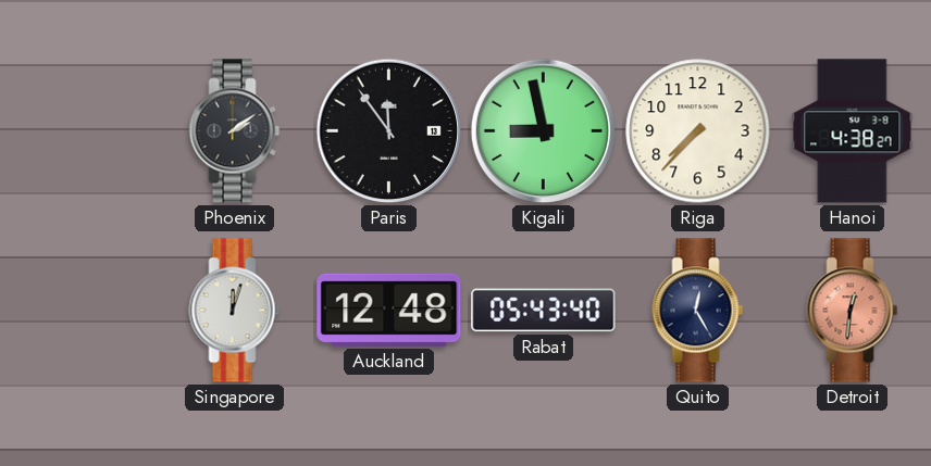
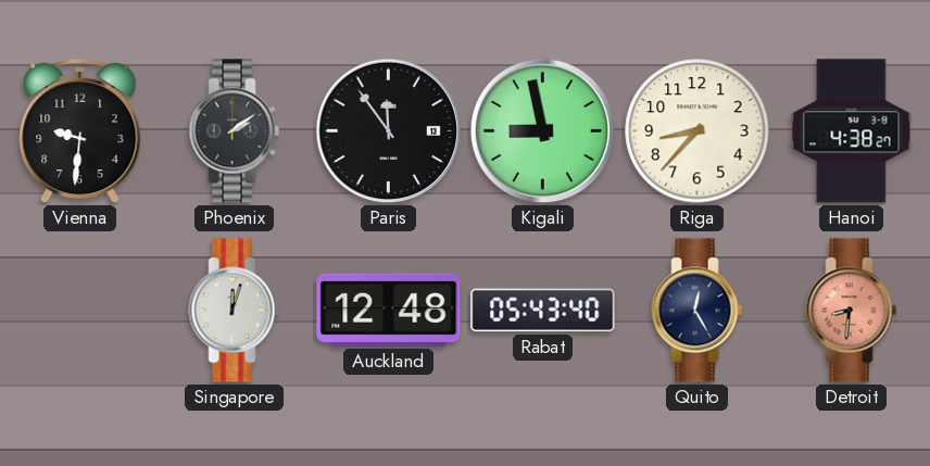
Vienna: none -> 9:31
Riga: 7:37 -> 8:37
Detroit: 12:31 -> 8:31
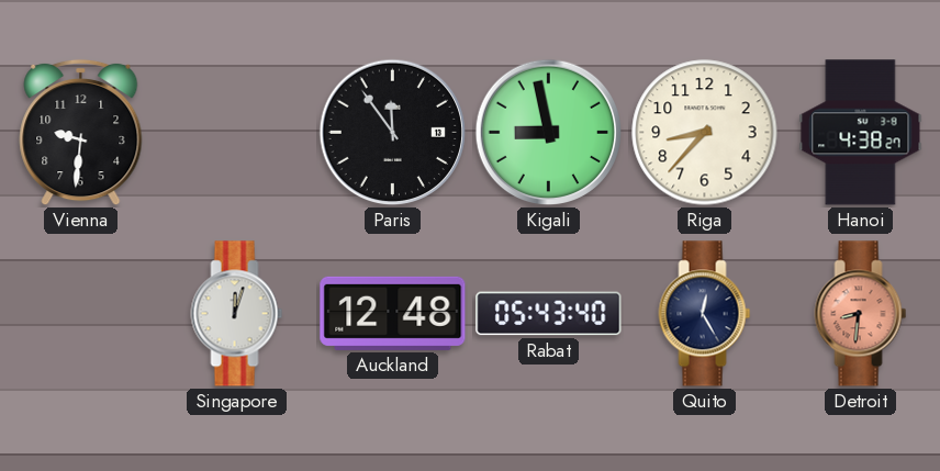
Phoenix: 2:09 -> none
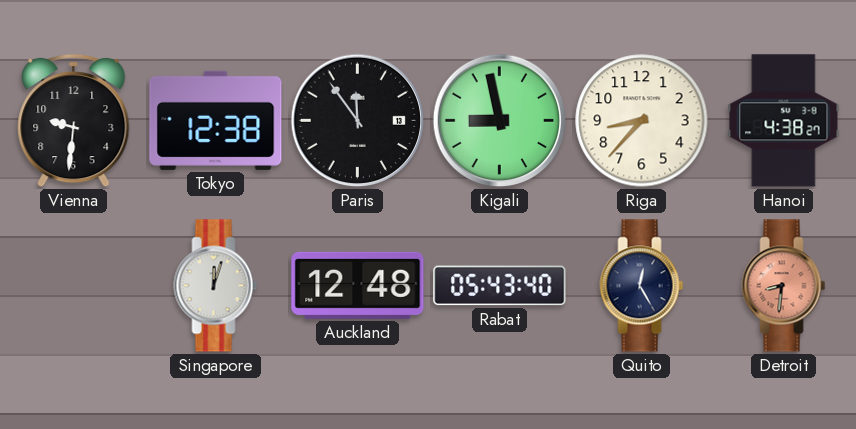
Tokyo: none -> 12:38
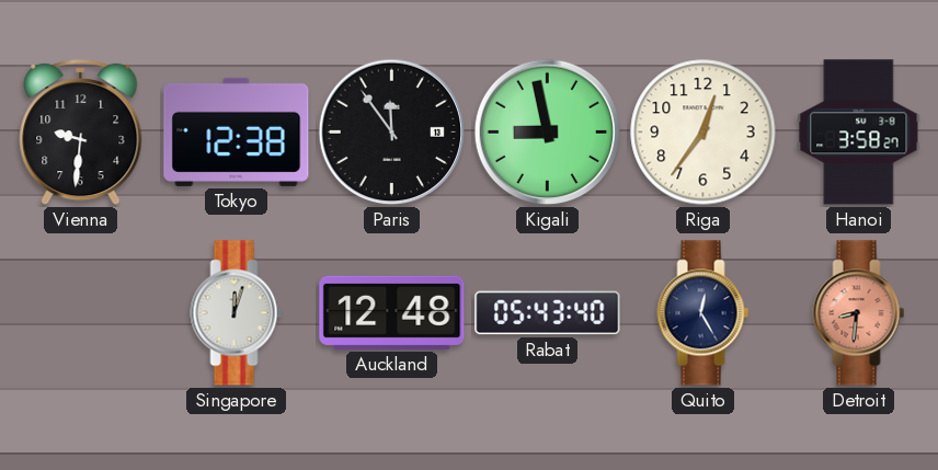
Riga: 8:37 -> 12:36
Hanoi: 4:38 -> 3:58
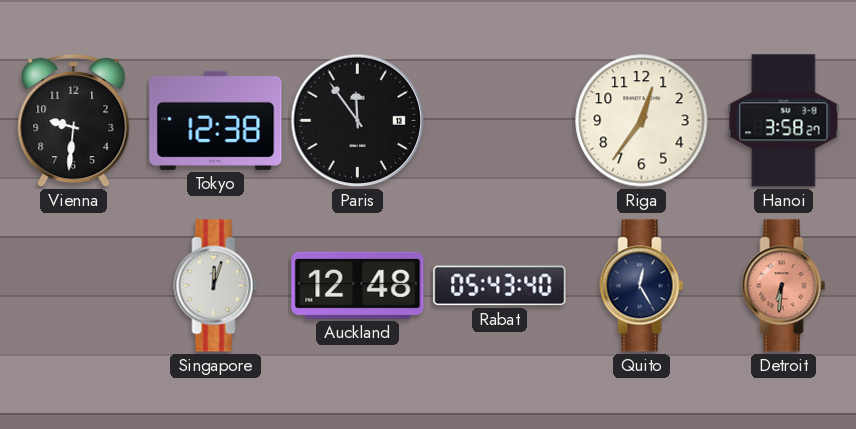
Kigali: 8:58 -> none
Detroit: 8:31 -> 6:31
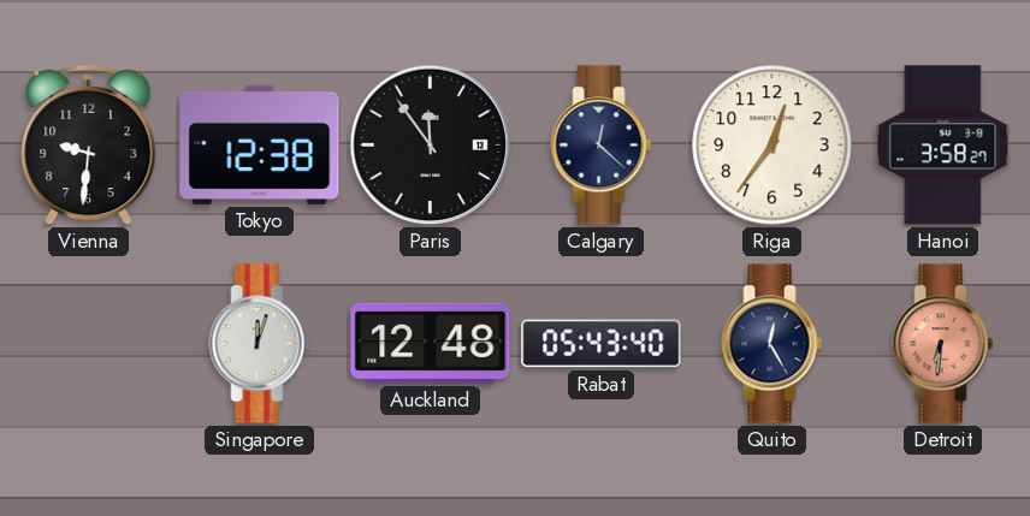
Calgary: none -> 12:22
